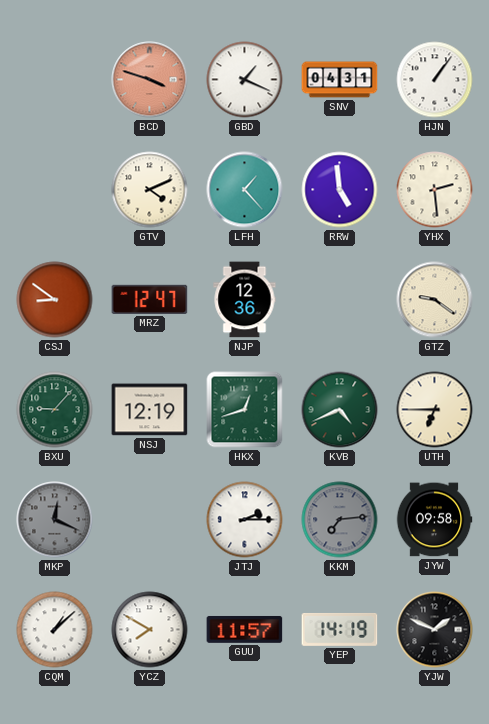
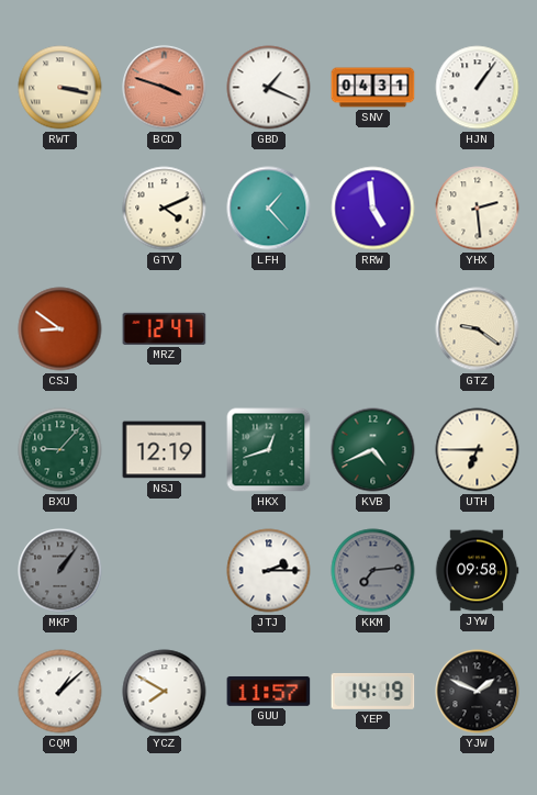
RWT: none -> 3:17
NJP: 12:36 -> none
MKP: 12:19 -> 1:06
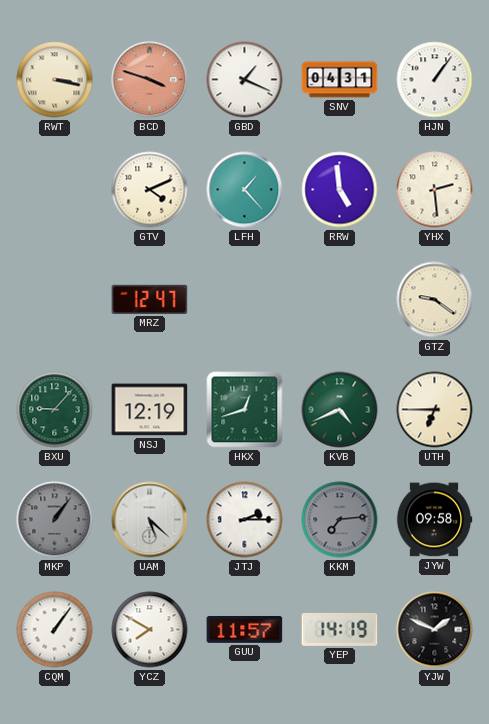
CSJ: 8:51 -> none
UAM: none -> 5:22
CQM: 1:08 -> 1:06
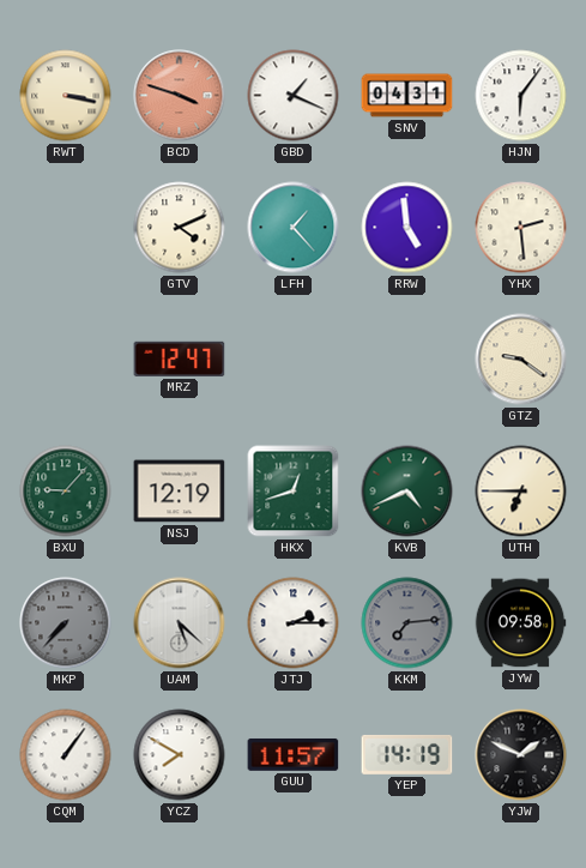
HJN: 1:06 -> 6:06
MKP: 1:06 -> 7:37
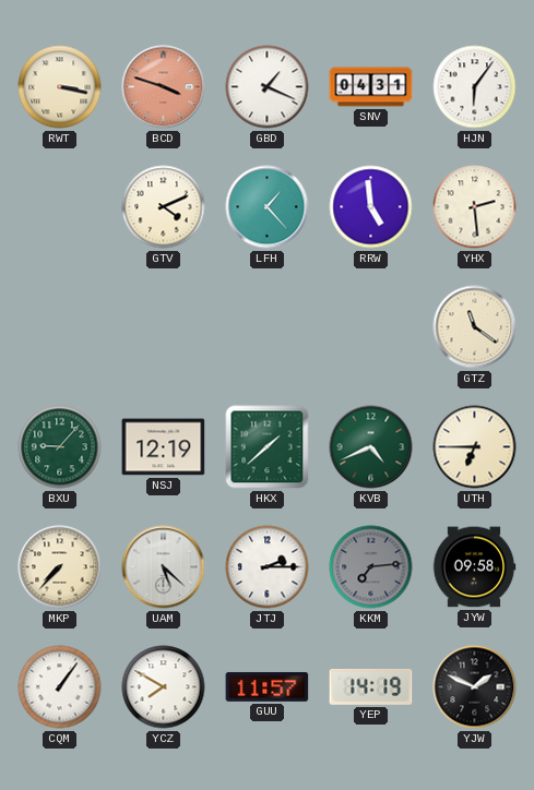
MRZ: 12:47 -> none
GTZ: 9:21 -> 11:21
HKX: 12:42 -> 1:38
MKP dial: grey -> cream
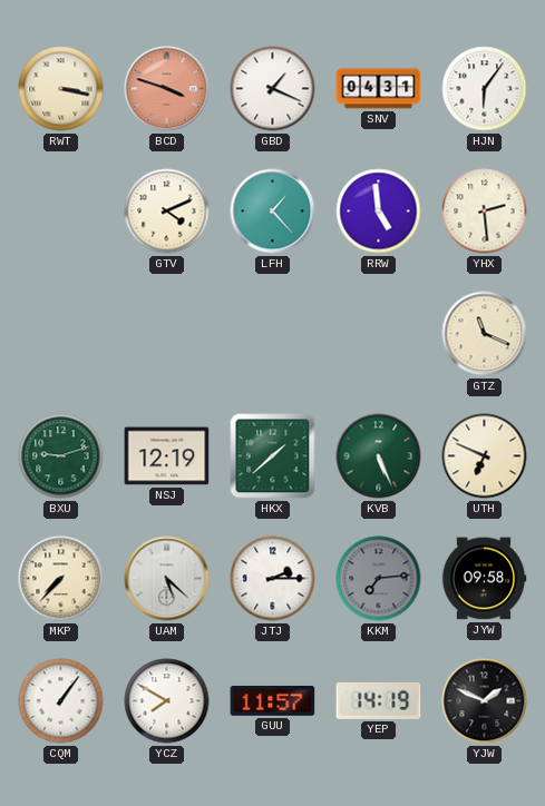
GTZ: 11:21 -> 11:19
BXU: 9:07 -> 9:12
KVB: 4:41 -> 5:26
UTH: 6:45 -> 6:49
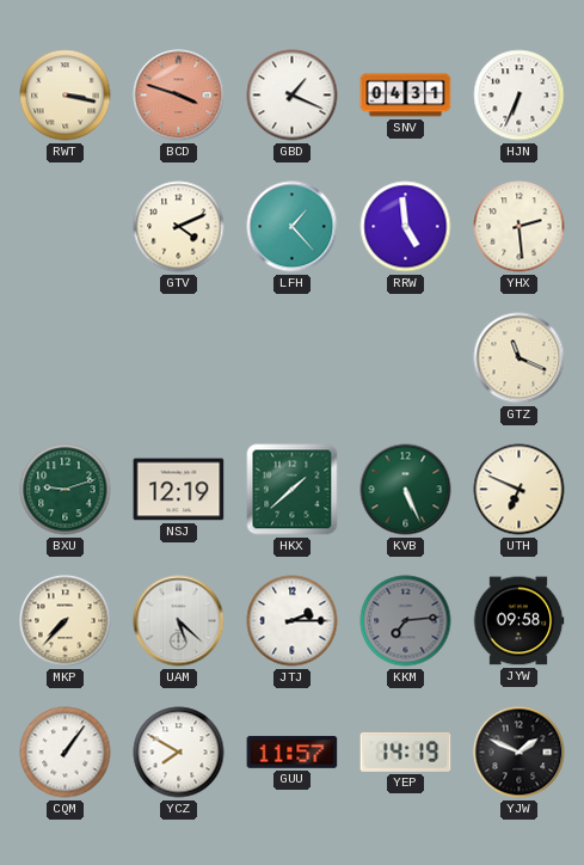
HJN: 6:06 -> 6:34
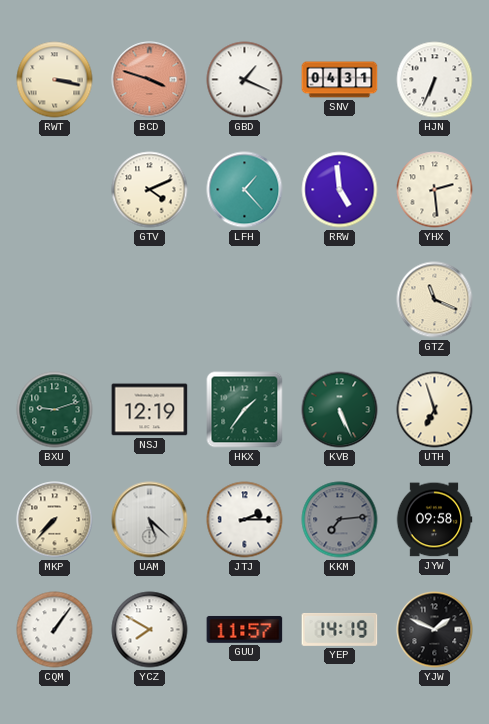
HKX: 1:38 -> 1:36
UTH: 6:49 -> 6:57
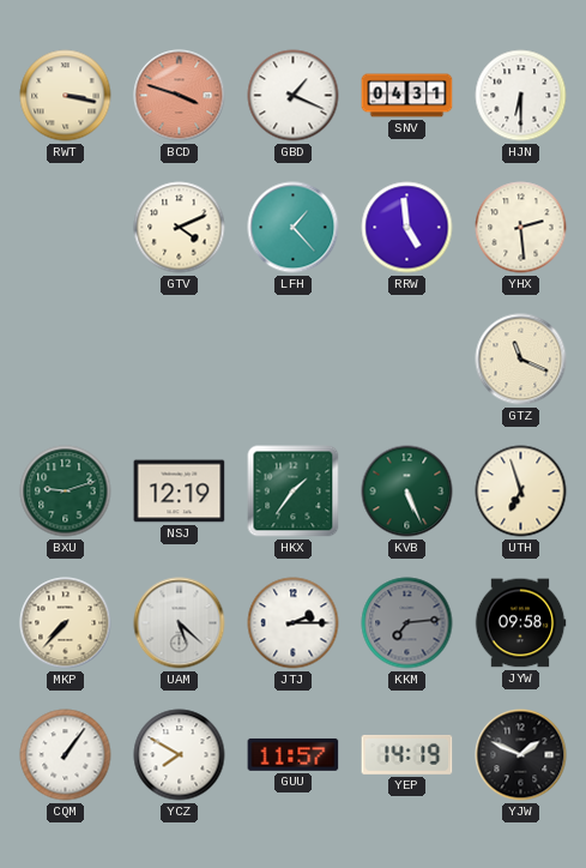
HJN: 6:34 -> 6:30
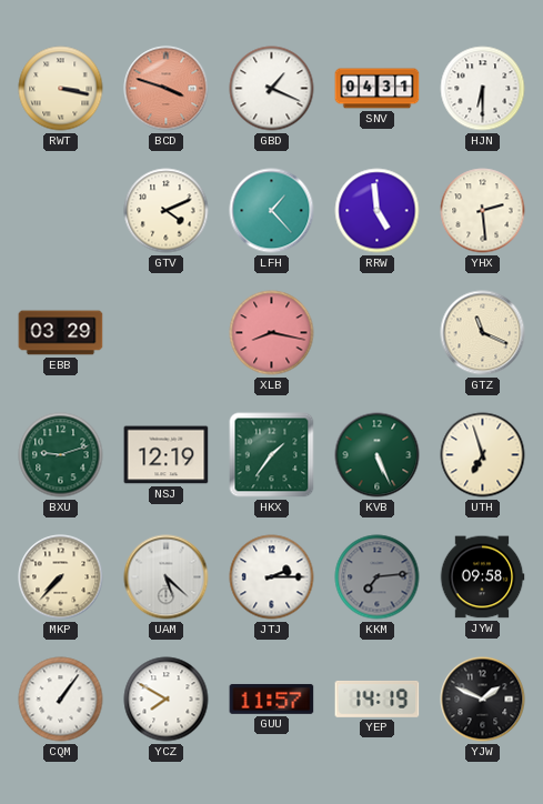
EBB: none -> 03:29
XLB: none -> 8:17
